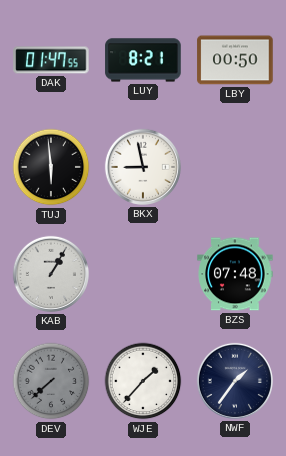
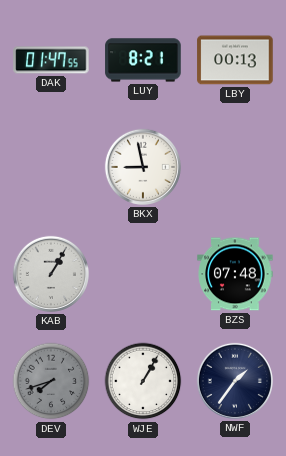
LBY: 00:50 -> 00:13
TUJ: 5:59 -> none
DEV: 7:38 -> 7:42
WJE: 1:37 -> 1:05
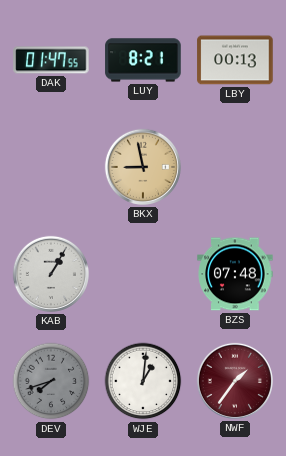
BKX dial: white -> champagne
WJE: 1:05 -> 1:01
NWF dial: navy -> burgundy
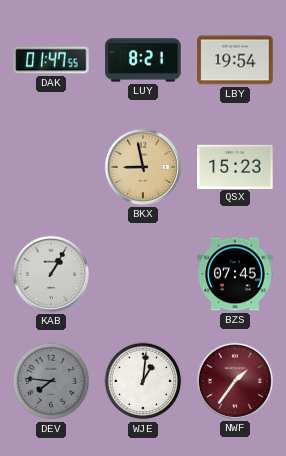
LBY: 00:13 -> 19:54
QSX: none -> 15:23
BZS: 07:48 -> 07:45
DEV: 7:42 -> 7:46
